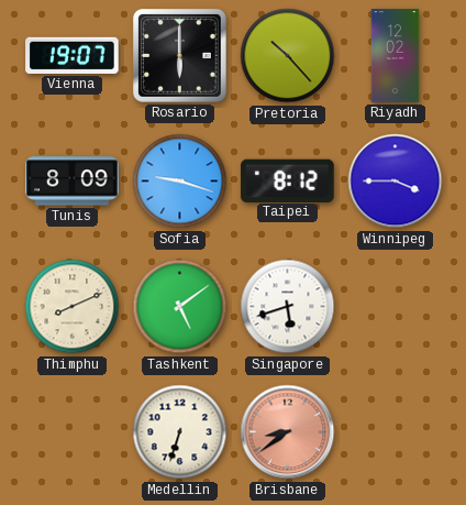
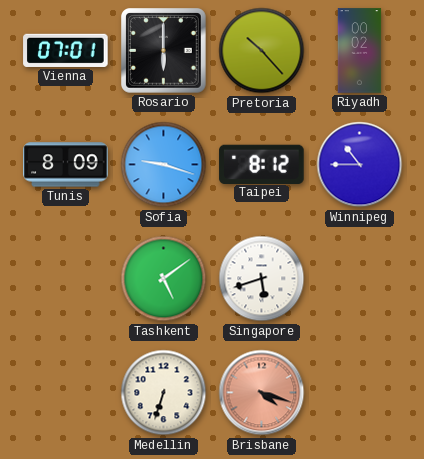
Vienna: 19:07 -> 07:01
Riyadh: 12:02 -> 00:02
Winnipeg: 3:45 -> 10:45
Thimphu: 8:11 -> none
Brisbane: 8:39 -> 4:18
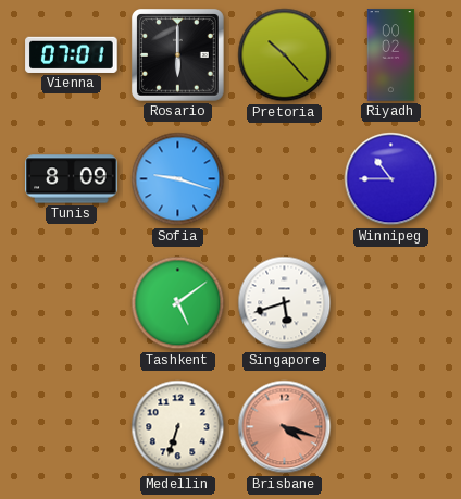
Taipei: 8:12 -> none
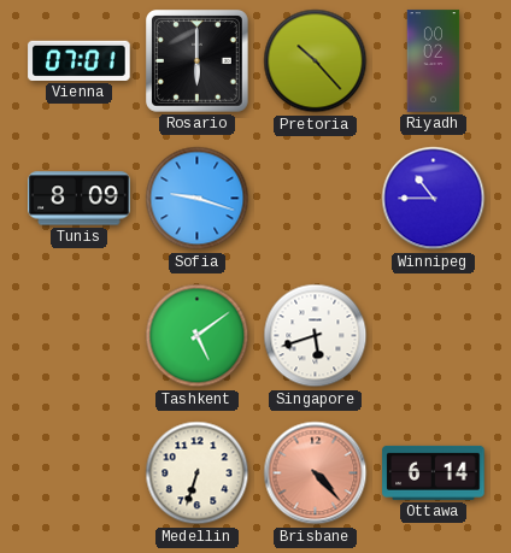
Brisbane: 4:18 -> 4:23
Ottawa: none -> 6:14
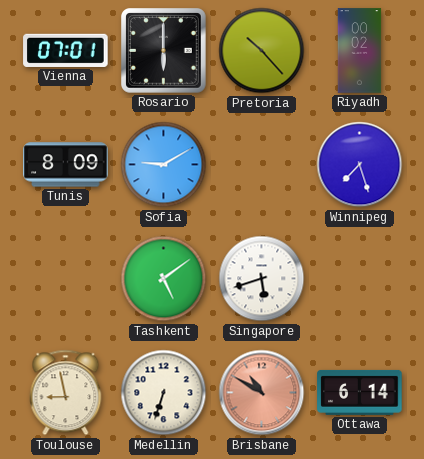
Sofia: 9:18 -> 9:10
Winnipeg: 10:45 -> 7:27
Toulouse: none -> 8:58
Brisbane: 4:23 -> 10:50
